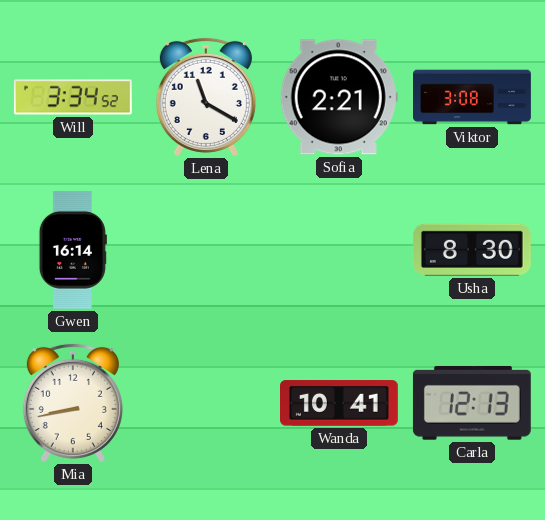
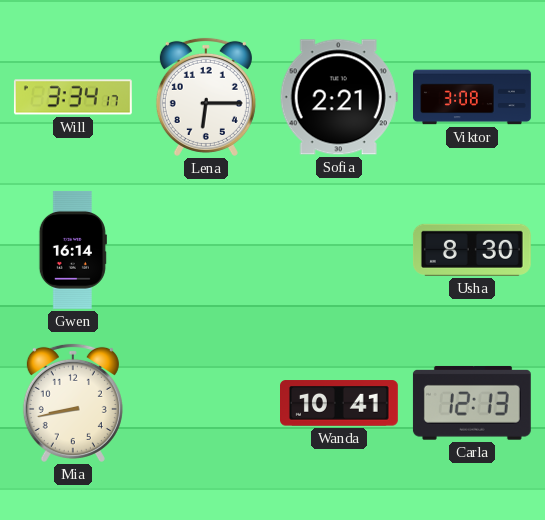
Will: 3:34:52 -> 3:34:17
Lena: 11:20 -> 6:15
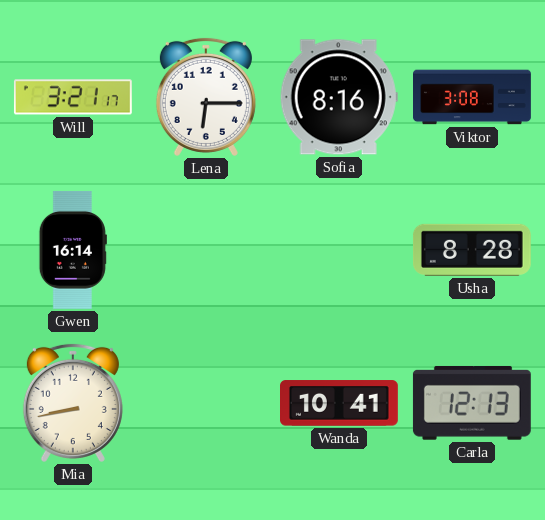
Will: 3:34 -> 3:21
Sofia: 2:21 -> 8:16
Usha: 8:30 -> 8:28
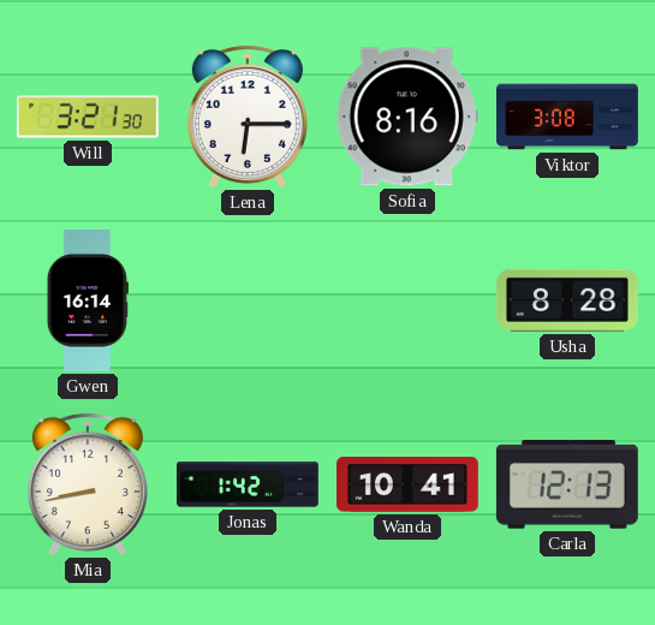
Will: 3:21:17 -> 3:21:30
Jonas: none -> 1:42
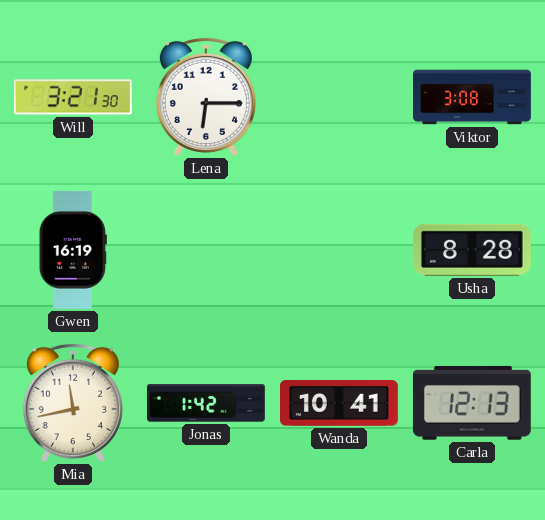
Sofia: 8:16 -> none
Gwen: 16:14 -> 16:19
Mia: 8:43 -> 11:43
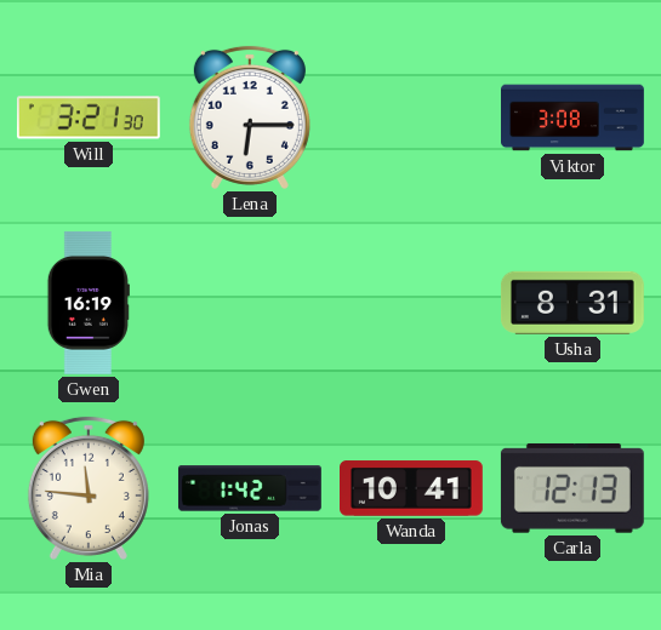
Usha: 8:28 -> 8:31
Mia: 11:43 -> 11:46
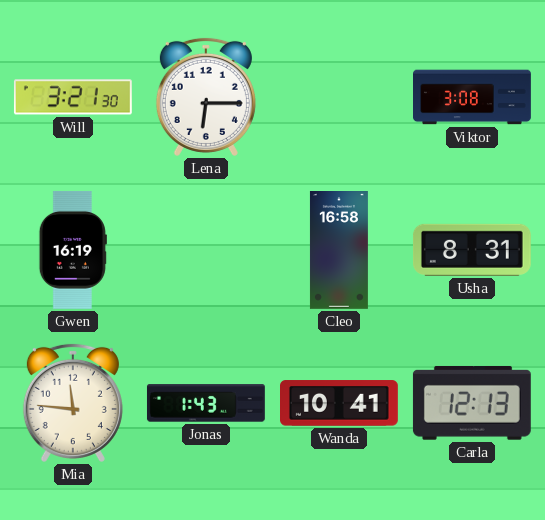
Cleo: none -> 16:58
Jonas: 1:42 -> 1:43
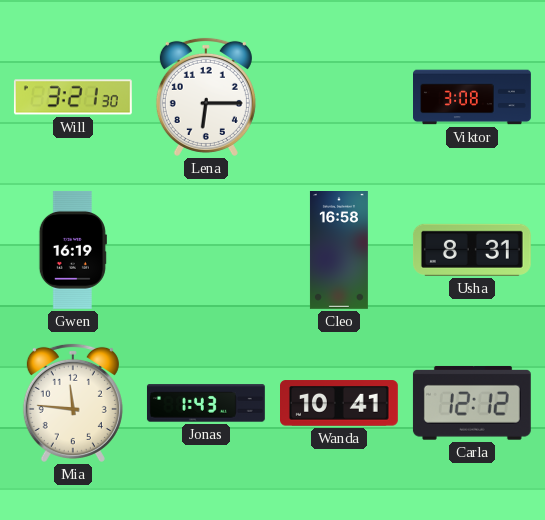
Carla: 12:13 -> 12:12
